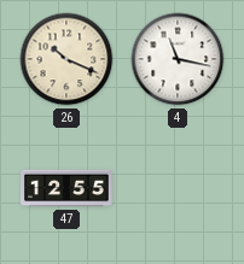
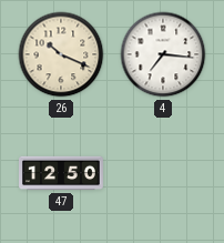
4: 11:17 -> 7:16
47: 12:55 -> 12:50
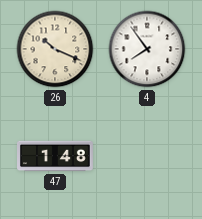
4: 7:16 -> 7:54
47: 12:50 -> 1:48
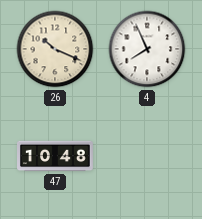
4: 7:54 -> 7:56
47: 1:48 -> 10:48
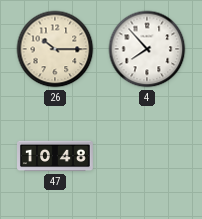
26: 10:19 -> 10:15
4: 7:56 -> 7:53
